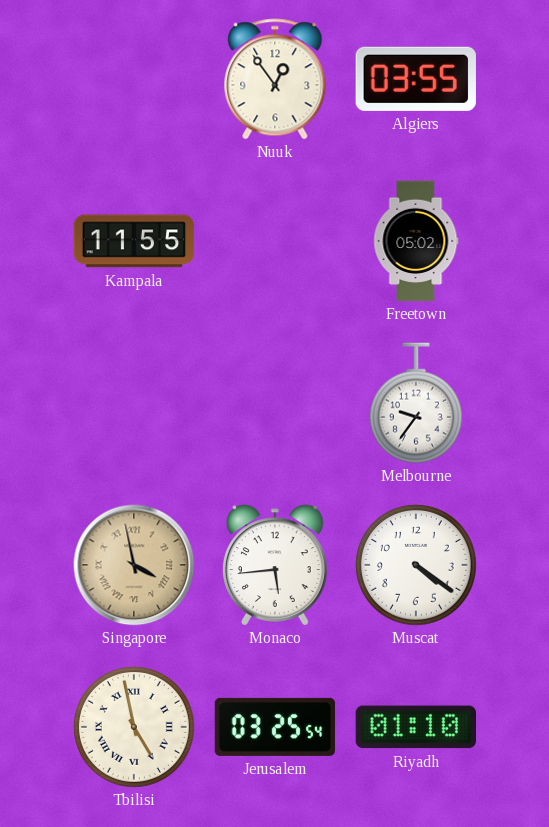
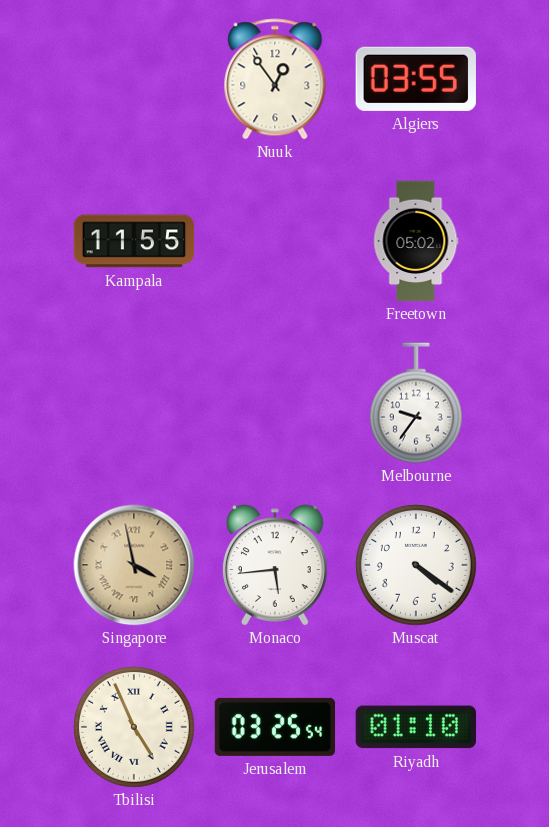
Tbilisi: 4:58 -> 4:56
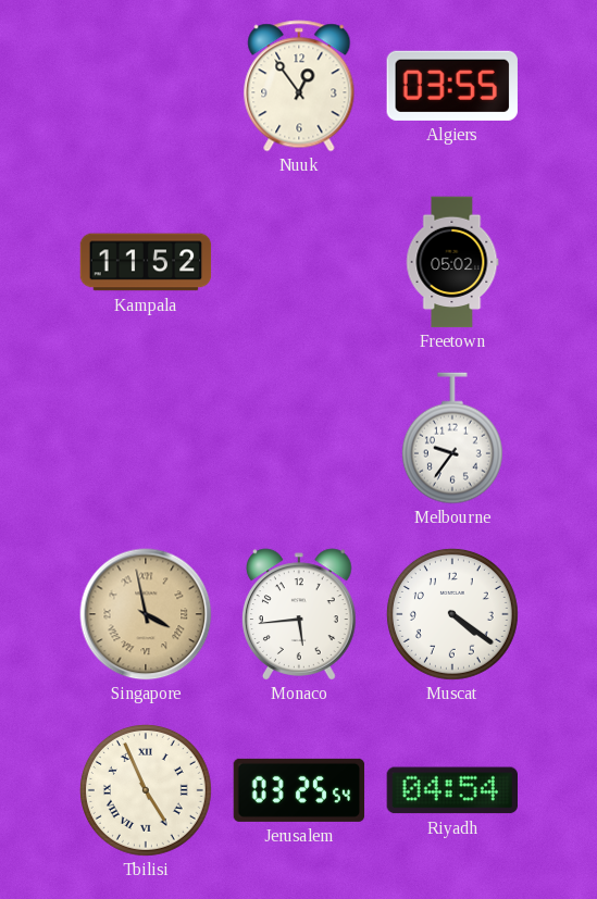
Kampala: 11:55 -> 11:52
Riyadh: 01:10 -> 04:54
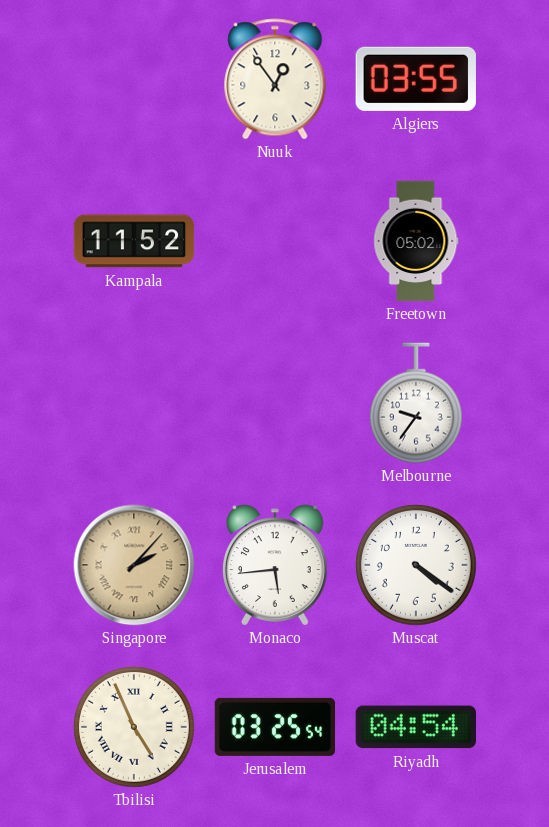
Singapore: 3:58 -> 2:07
